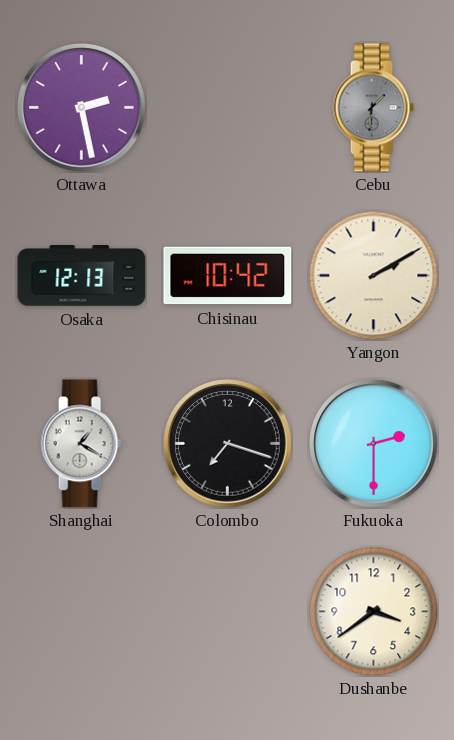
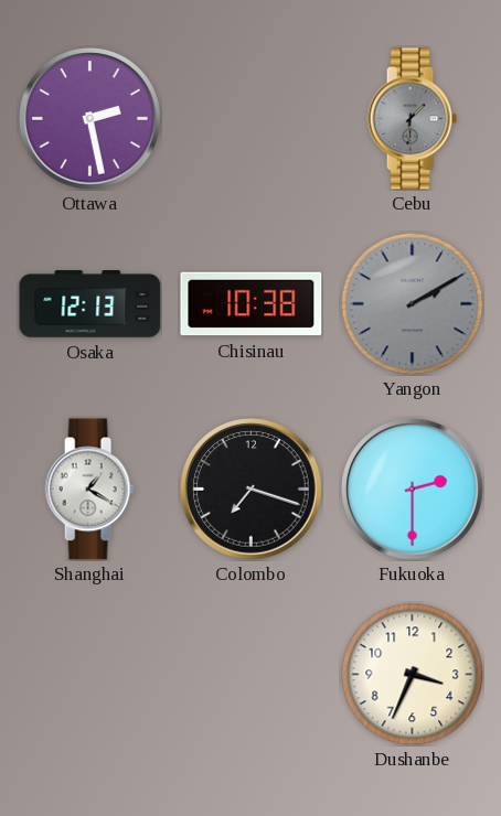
Chisinau: 10:42 -> 10:38
Yangon dial: cream -> grey
Dushanbe: 3:39 -> 3:34
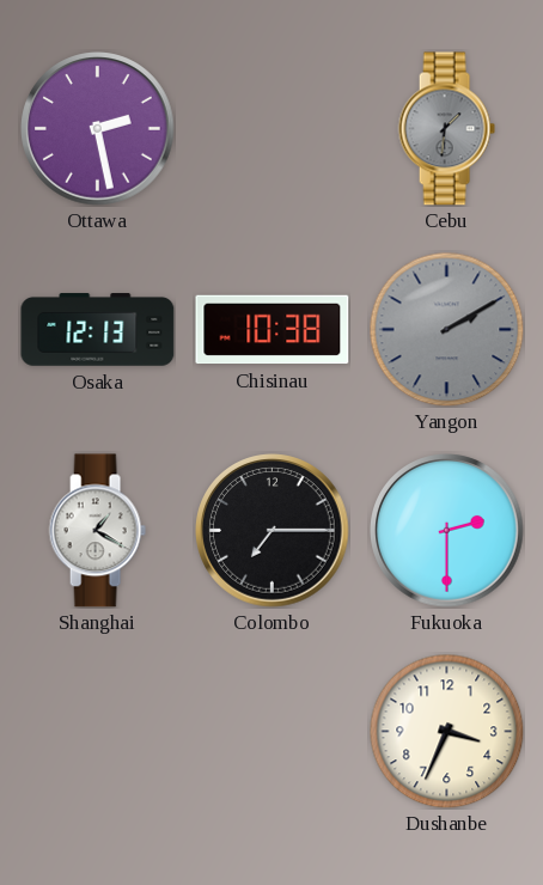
Colombo: 7:18 -> 7:15
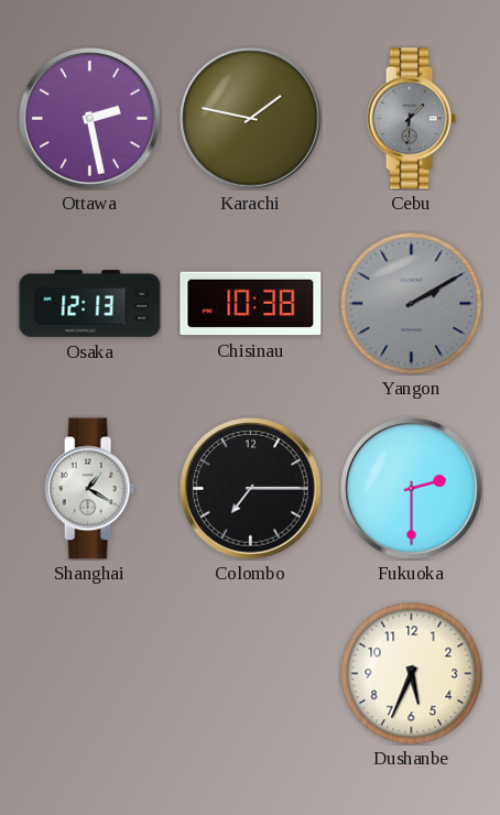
Karachi: none -> 1:47
Dushanbe: 3:34 -> 5:34
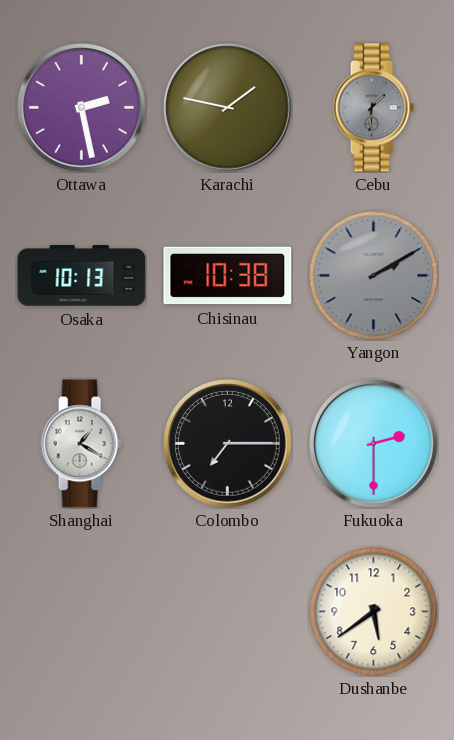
Osaka: 12:13 -> 10:13
Dushanbe: 5:34 -> 5:39
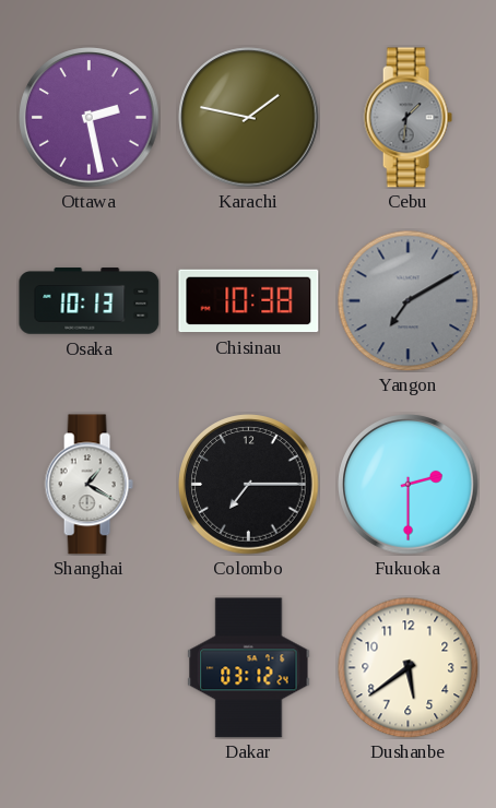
Yangon: 2:10 -> 7:10
Dakar: none -> 03:12
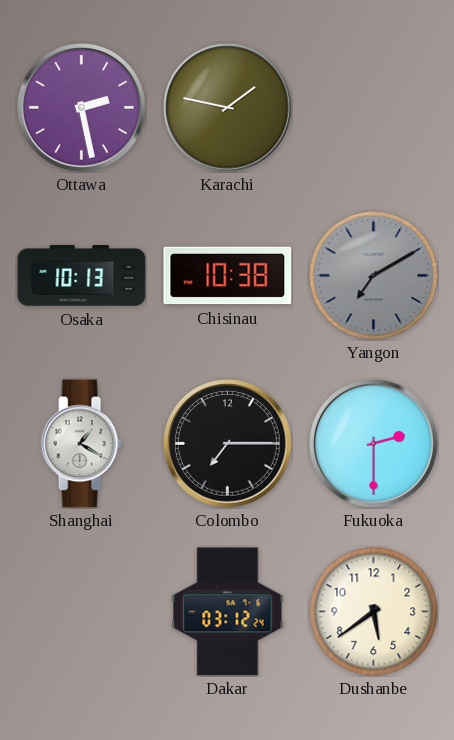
Cebu: 1:31 -> none
